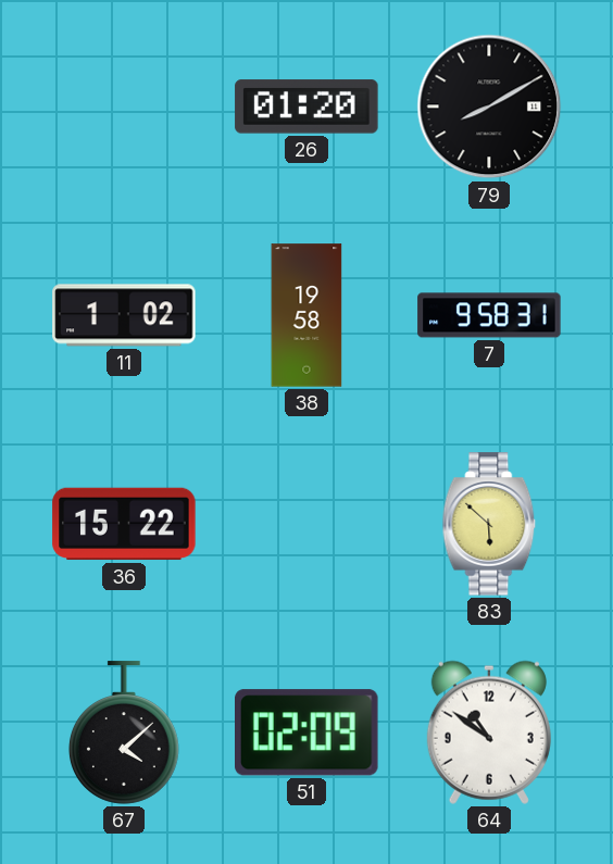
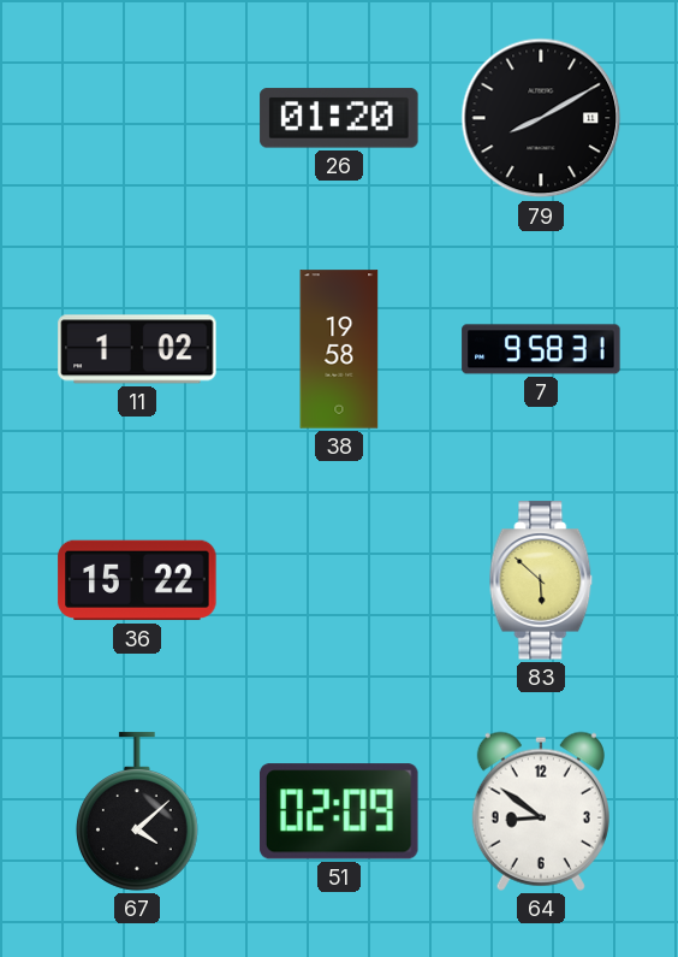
64: 10:51 -> 8:51
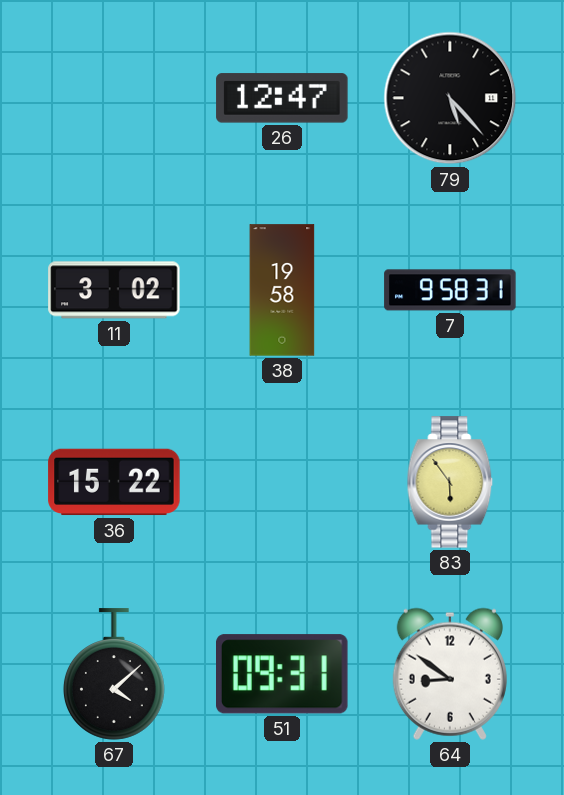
26: 01:20 -> 12:47
79: 8:10 -> 5:23
11: 1:02 -> 3:02
83: 5:52 -> 5:54
51: 02:09 -> 09:31
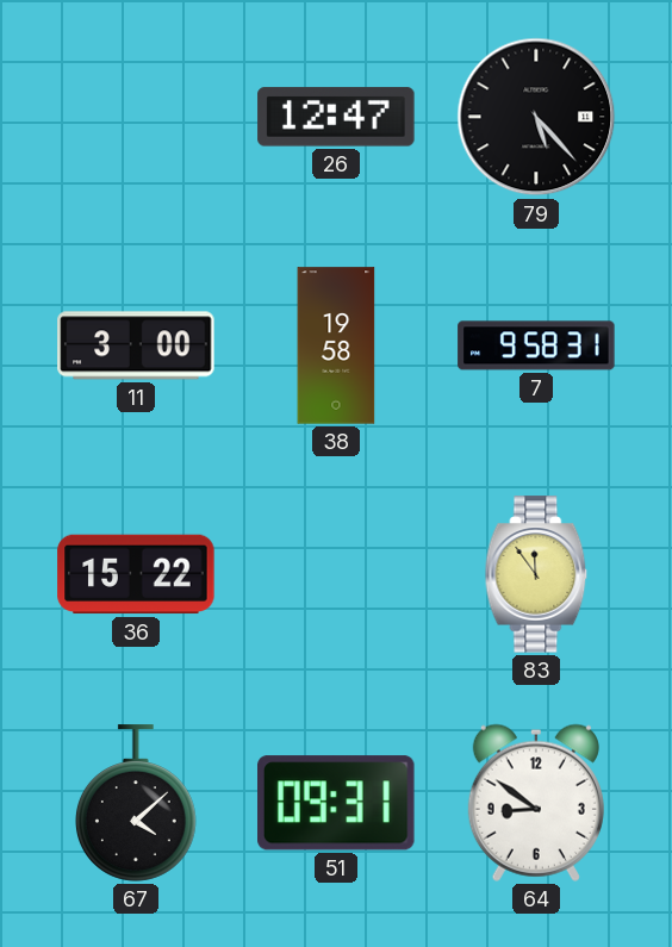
11: 3:02 -> 3:00
83: 5:54 -> 11:54
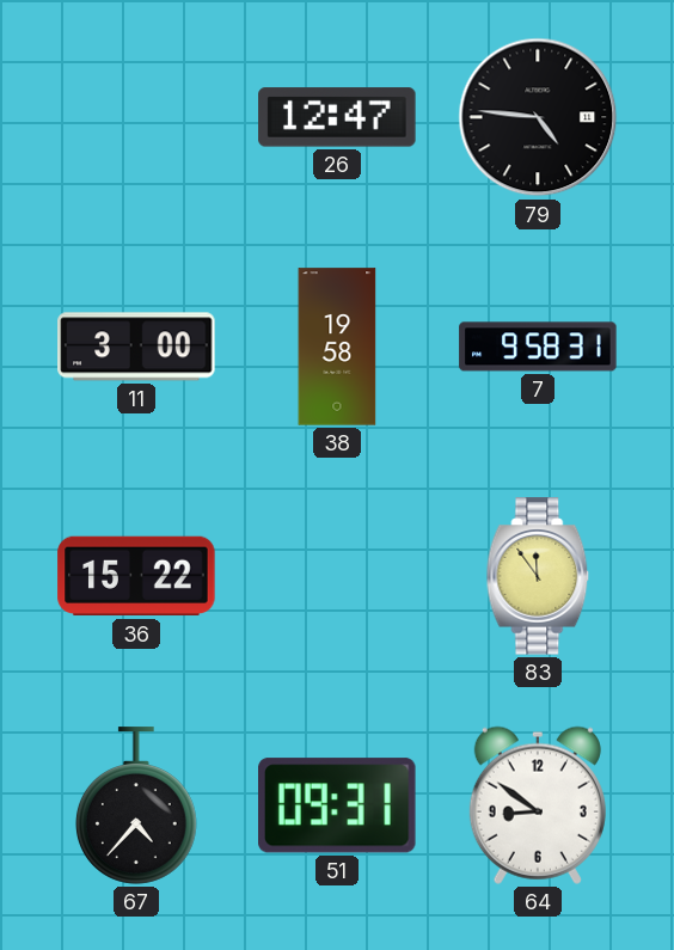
79: 5:23 -> 4:46
67: 4:08 -> 4:37
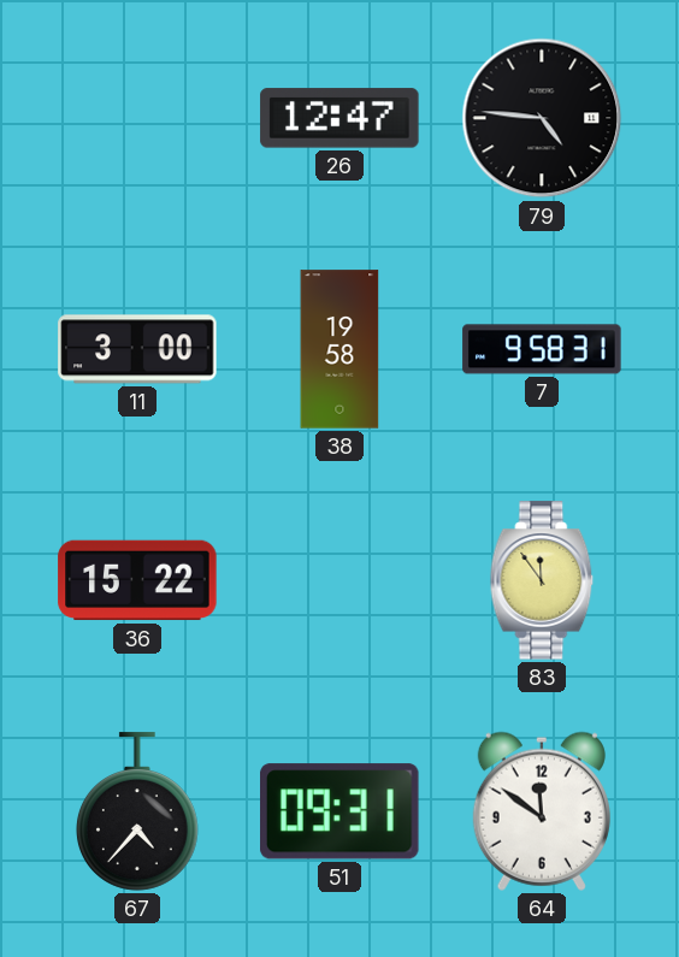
64: 8:51 -> 11:51
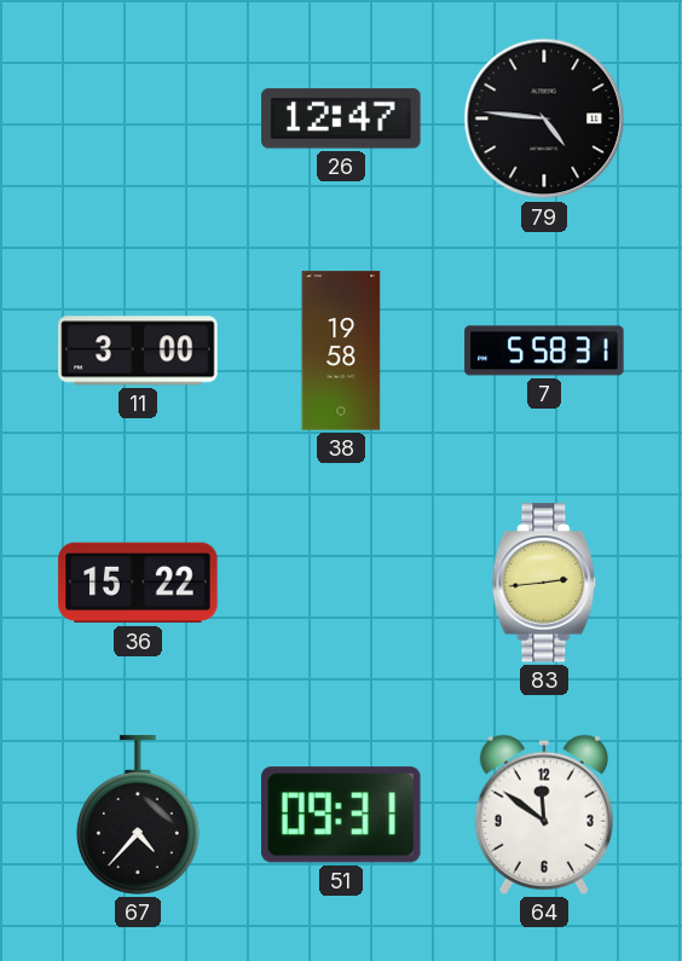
7: 9:58 -> 5:58
83: 11:54 -> 2:44
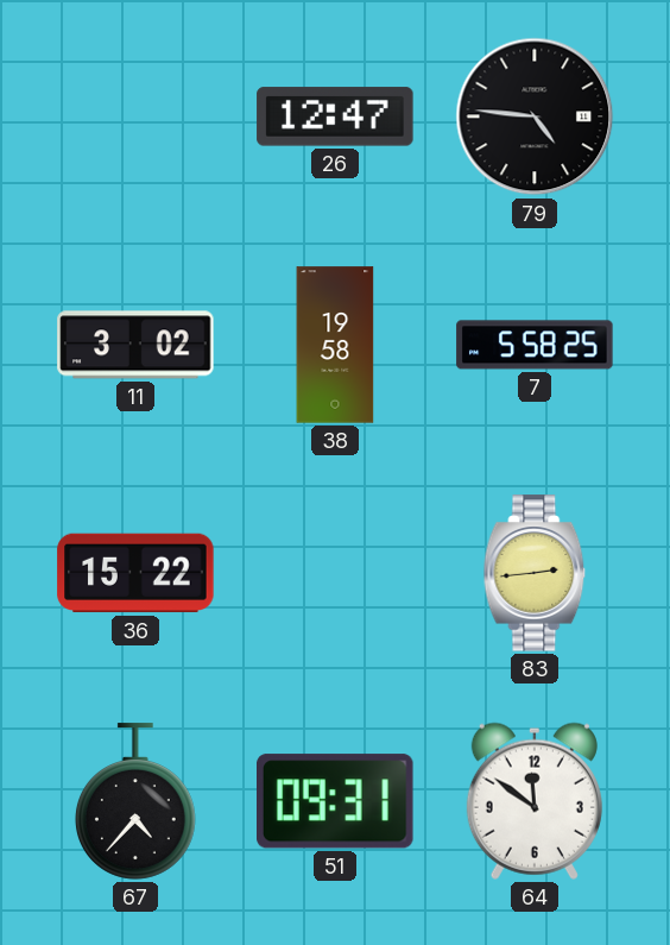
11: 3:00 -> 3:02
7: 5:58:31 -> 5:58:25
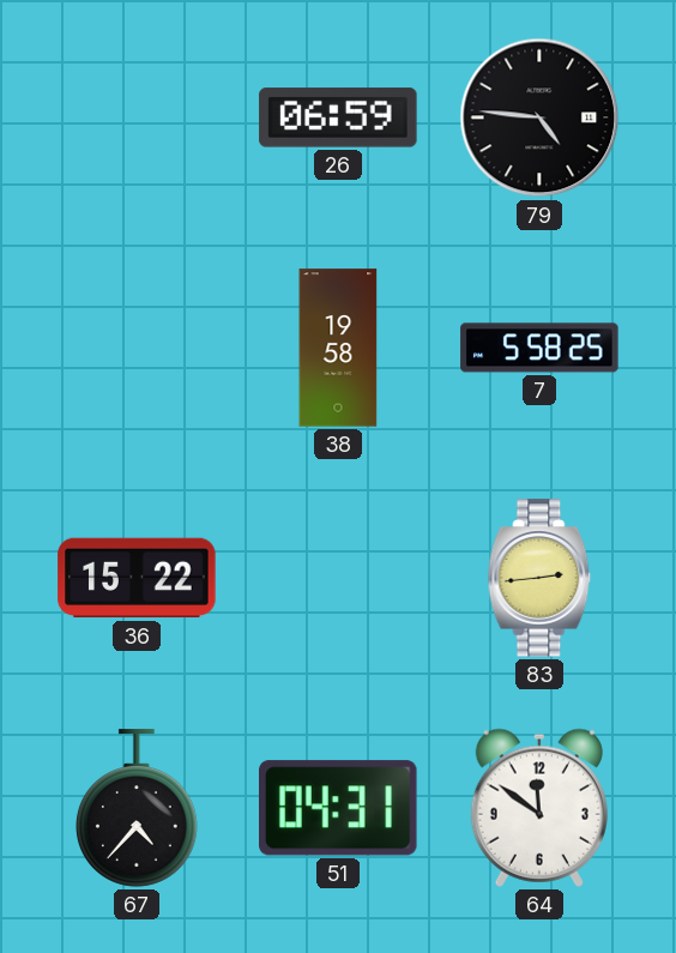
26: 12:47 -> 06:59
11: 3:02 -> none
51: 09:31 -> 04:31
